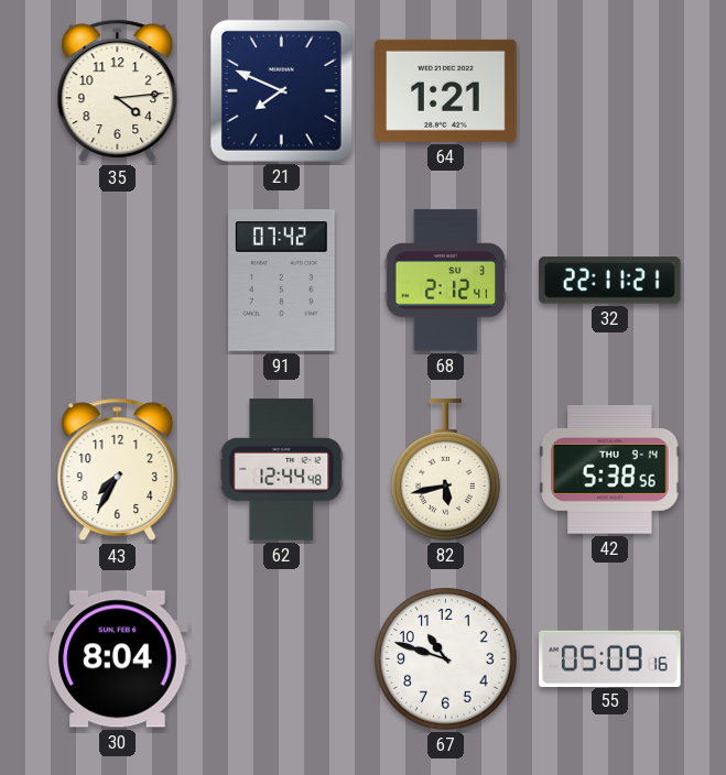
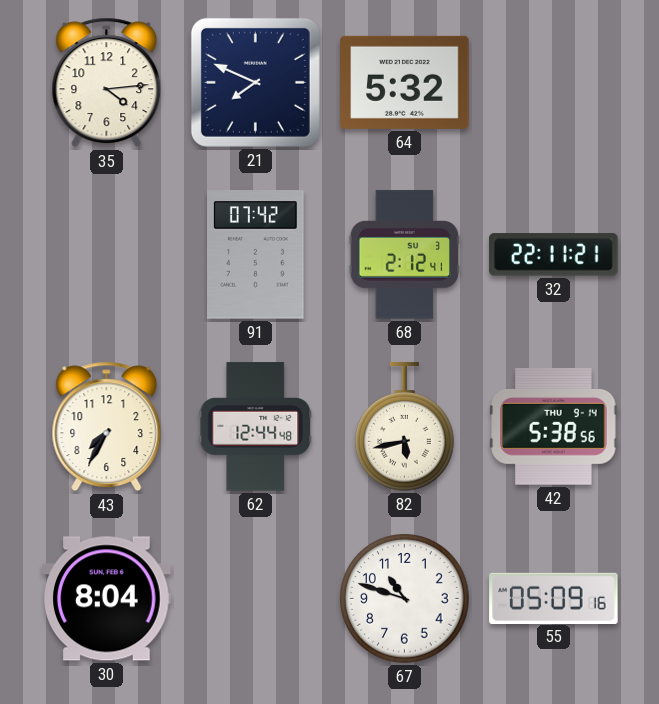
64: 1:21 -> 5:32
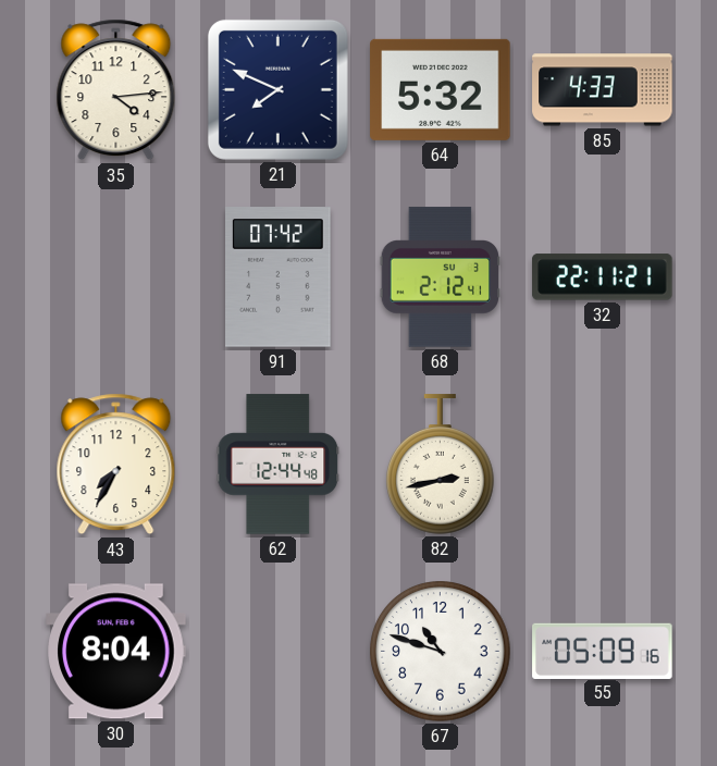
85: none -> 4:33
82: 5:43 -> 2:43
42: 5:38 -> none
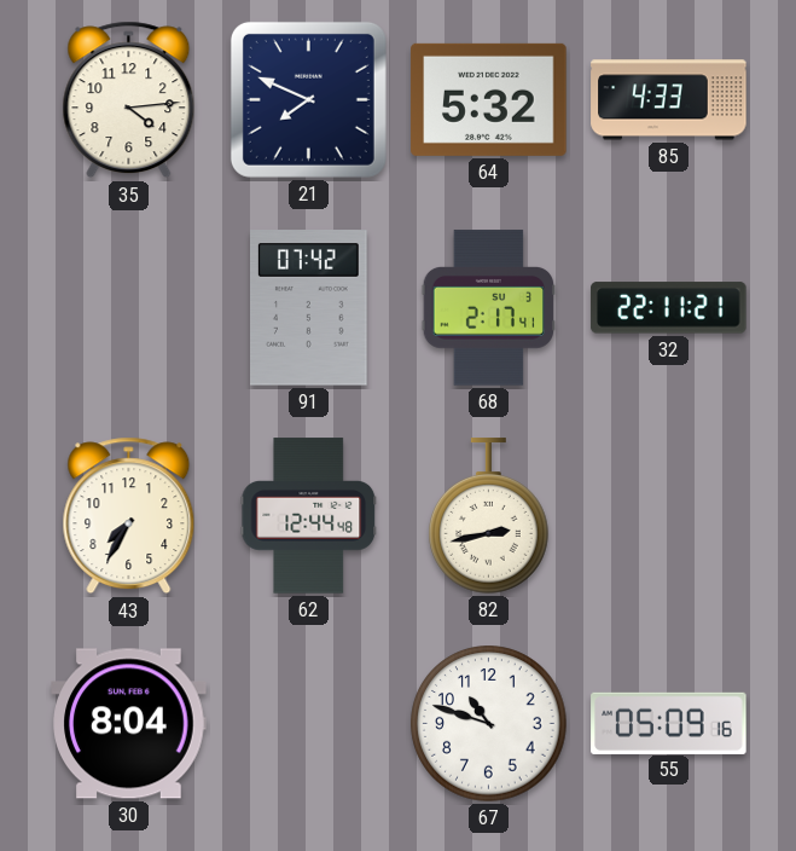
68: 2:12 -> 2:17
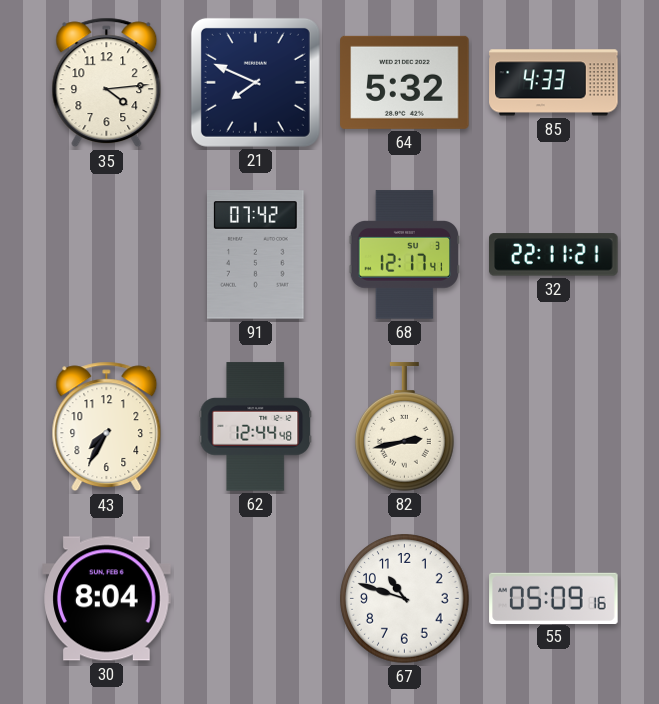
68: 2:17 -> 12:17
